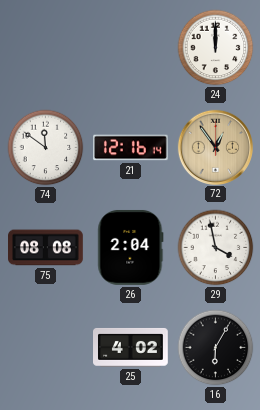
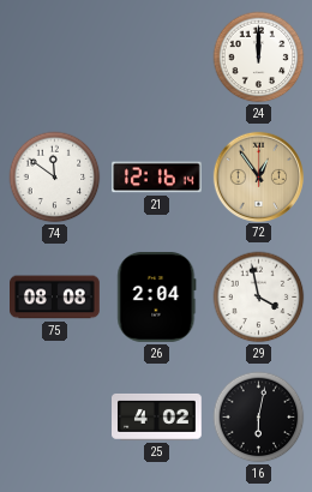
16: 6:05 -> 6:02
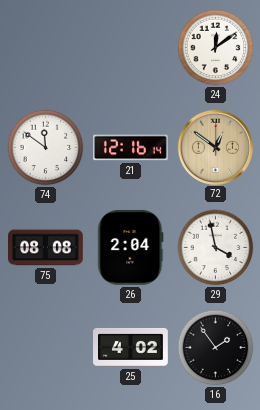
24: 12:00 -> 12:09
72: 12:54 -> 12:51
16: 6:02 -> 1:54
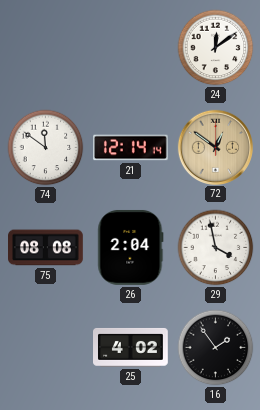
21: 12:16 -> 12:14
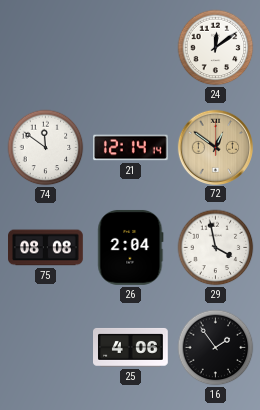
25: 4:02 -> 4:06
